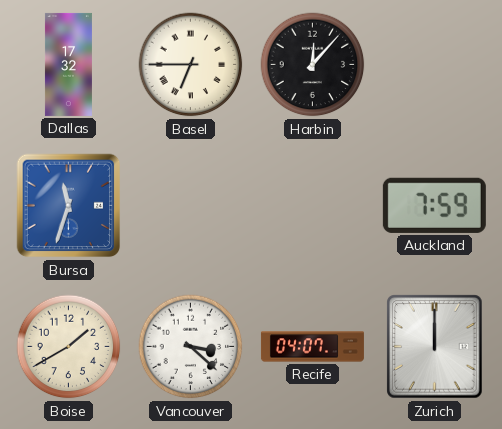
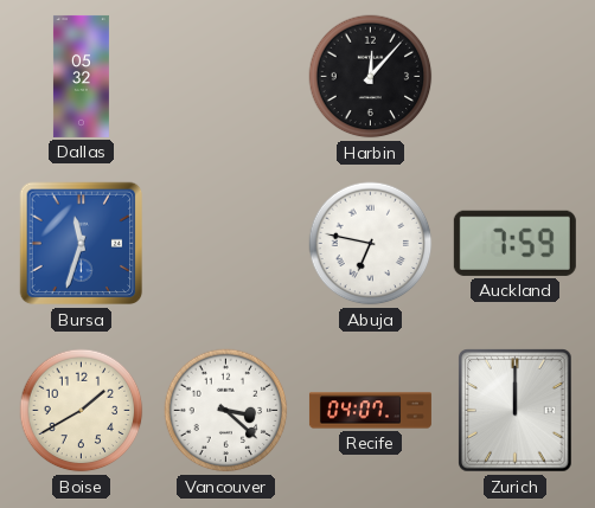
Dallas: 17:32 -> 05:32
Basel: 6:45 -> none
Abuja: none -> 6:47
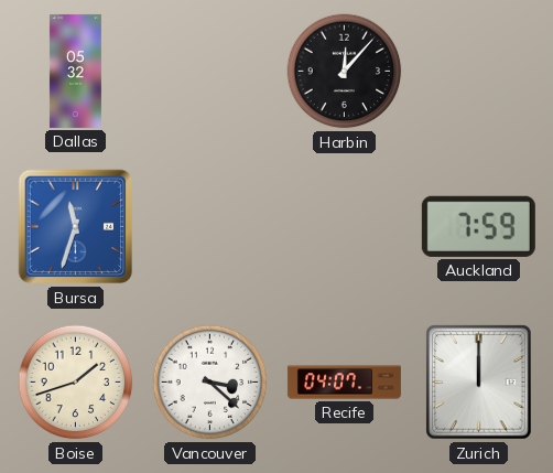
Abuja: 6:47 -> none
Boise: 1:40 -> 1:42
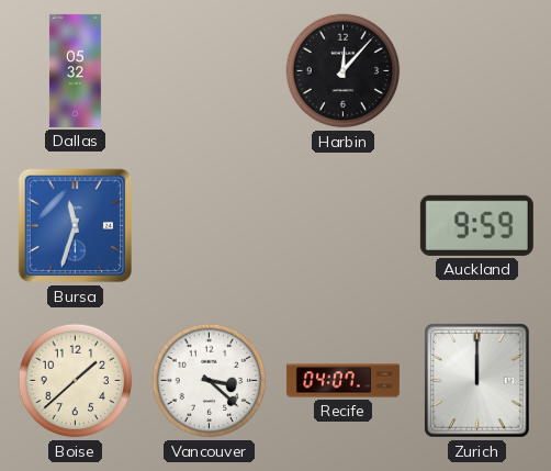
Auckland: 7:59 -> 9:59
Boise: 1:42 -> 1:38
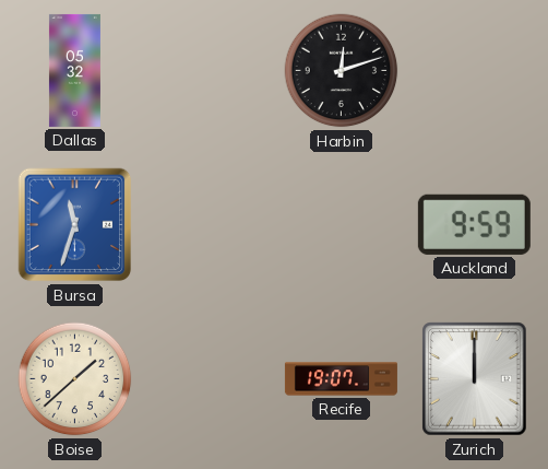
Harbin: 12:07 -> 12:12
Vancouver: 3:22 -> none
Recife: 04:07 -> 19:07
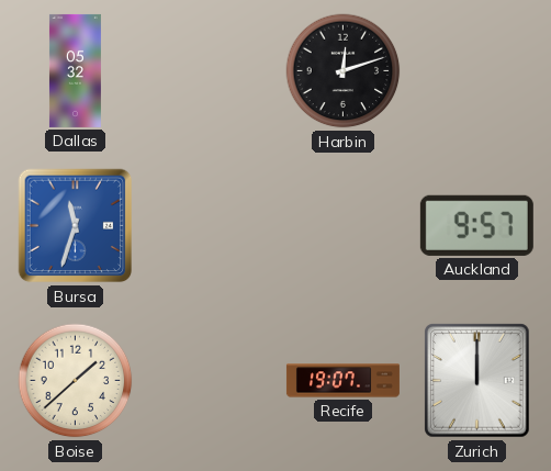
Auckland: 9:59 -> 9:57
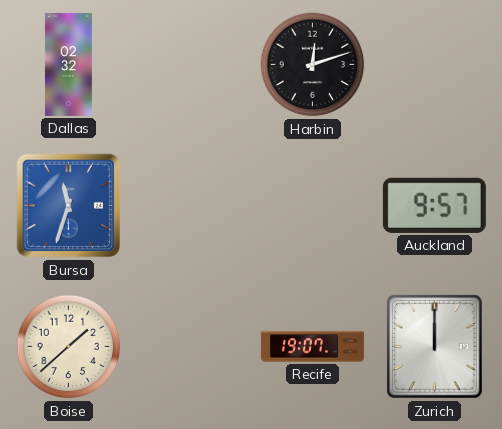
Dallas: 05:32 -> 02:32
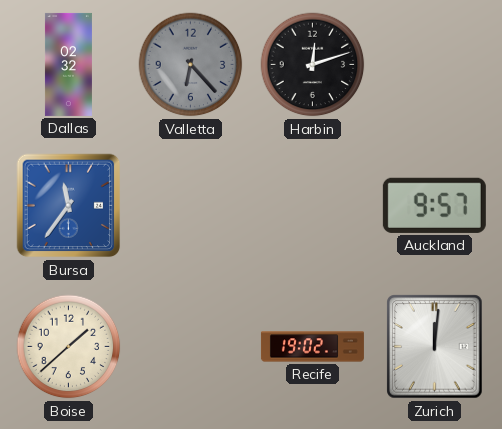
Valletta: none -> 6:23
Bursa: 11:33 -> 11:36
Recife: 19:07 -> 19:02
Zurich: 12:00 -> 12:01
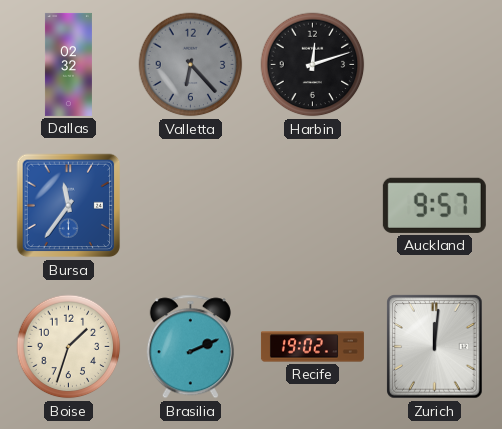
Boise: 1:38 -> 1:33
Brasilia: none -> 2:11
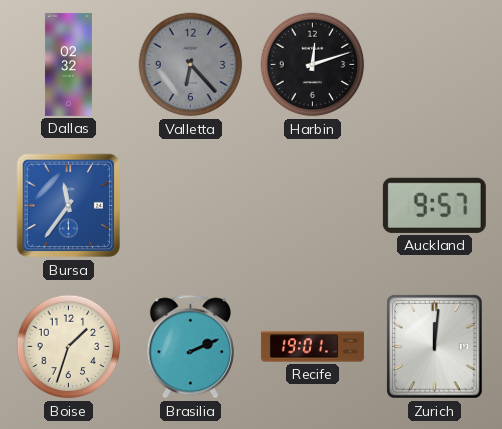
Recife: 19:02 -> 19:01
